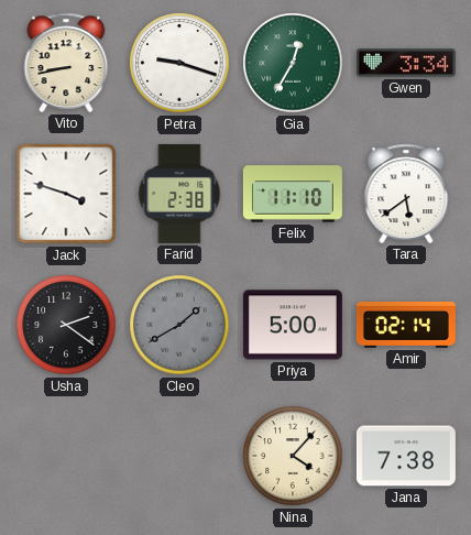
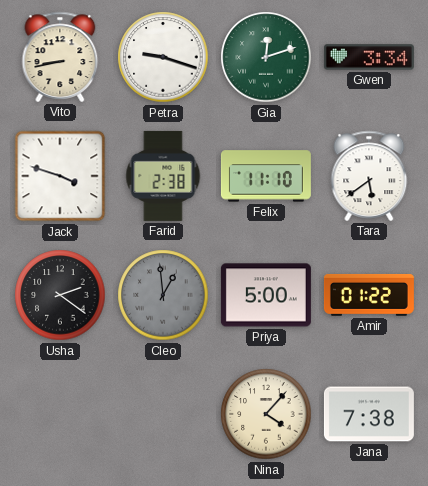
Gia: 12:35 -> 12:12
Cleo: 1:40 -> 12:59
Amir: 02:14 -> 01:22
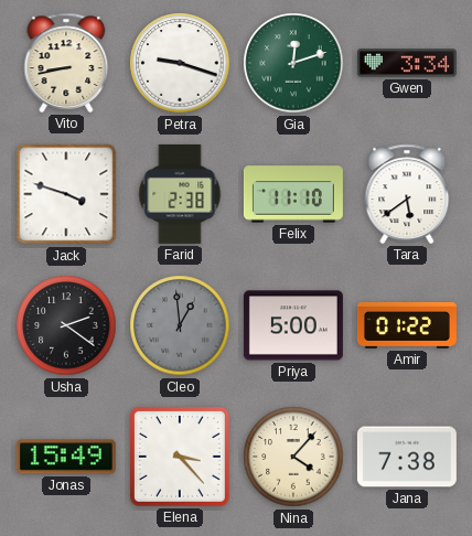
Jonas: none -> 15:49
Elena: none -> 3:23
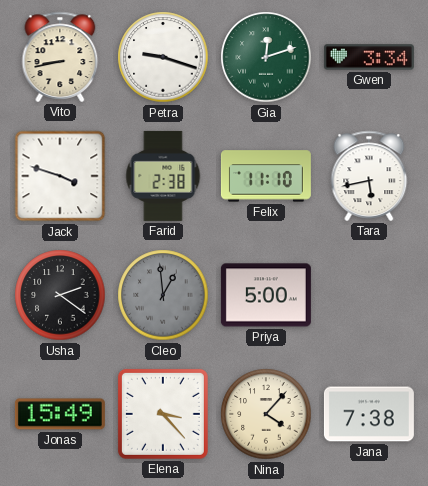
Tara: 5:39 -> 5:43
Amir: 01:22 -> none
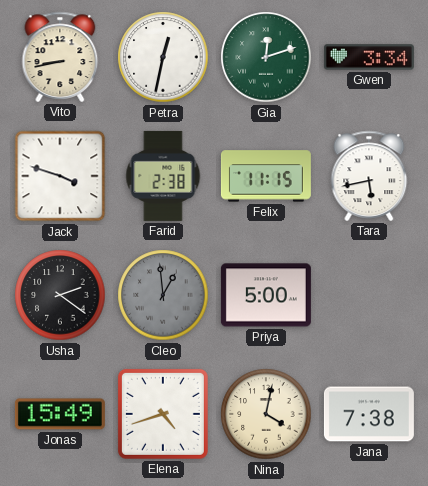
Petra: 9:18 -> 12:32
Felix: 11:10 -> 11:15
Elena: 3:23 -> 4:42
Nina: 4:07 -> 4:02
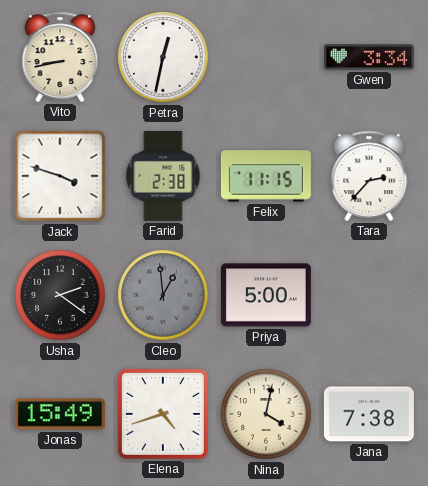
Gia: 12:12 -> none
Tara: 5:43 -> 2:37
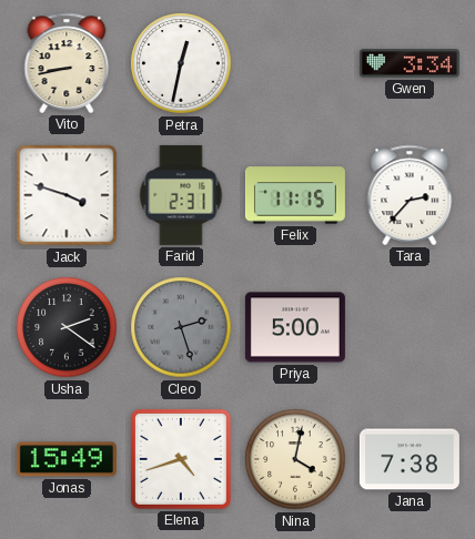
Farid: 2:38 -> 2:31
Cleo: 12:59 -> 2:27
